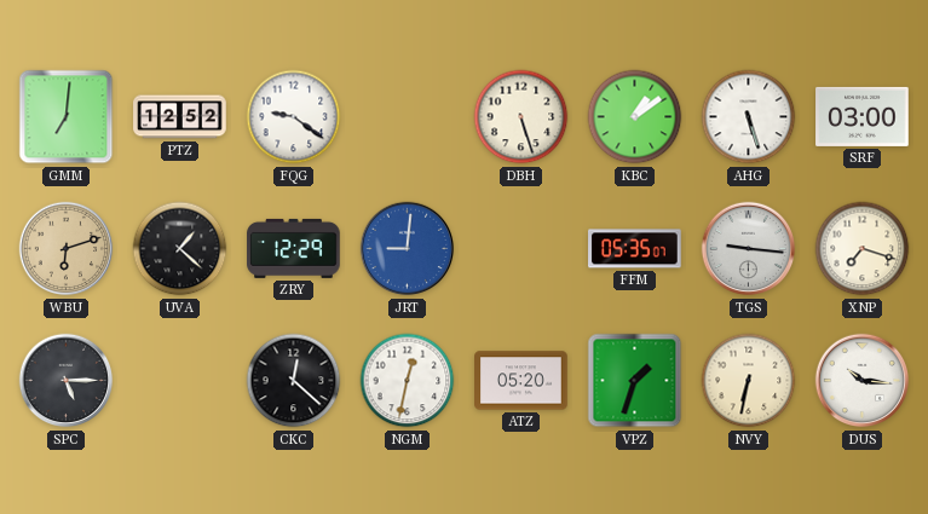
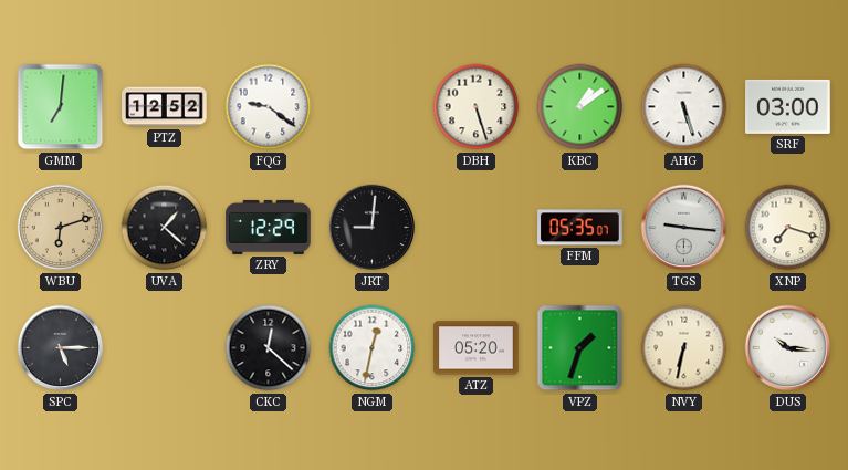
JRT dial: blue -> black
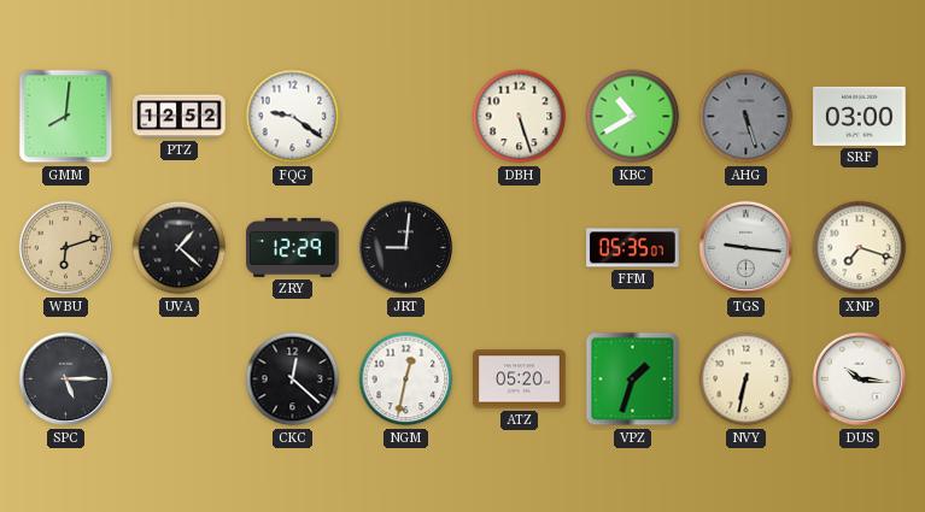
GMM: 7:01 -> 8:01
KBC: 1:09 -> 10:40
AHG dial: white -> grey
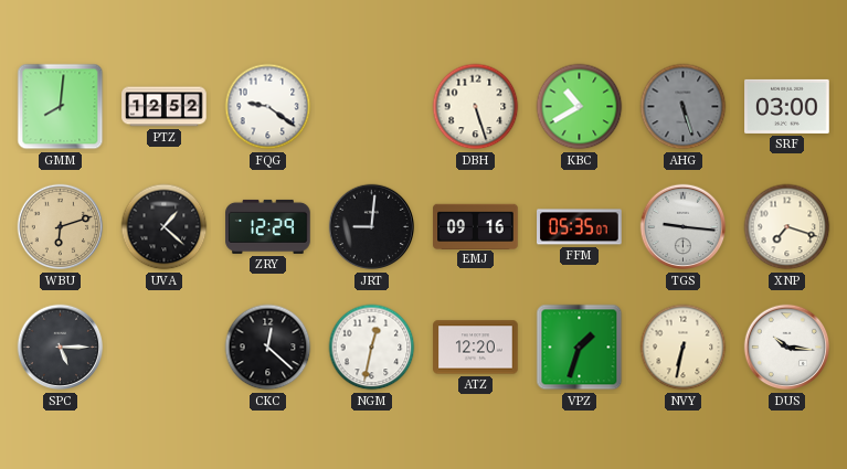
EMJ: none -> 09:16
ATZ: 05:20 -> 12:20
